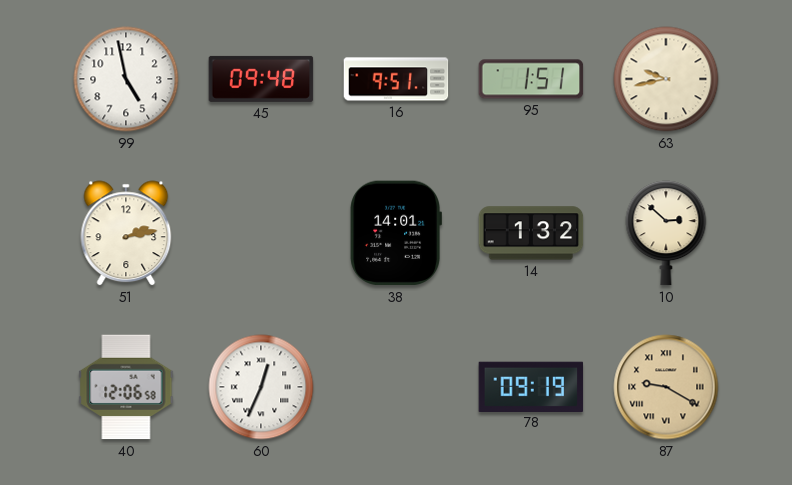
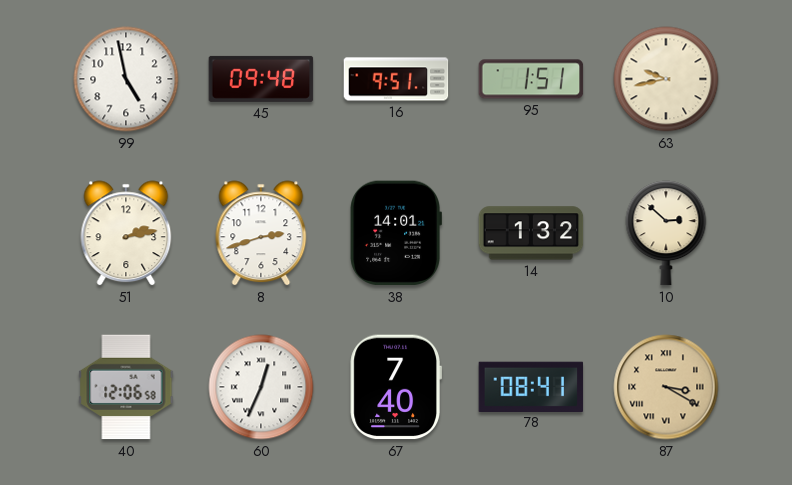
8: none -> 2:42
67: none -> 7:40
78: 09:19 -> 08:41
87: 9:20 -> 3:20
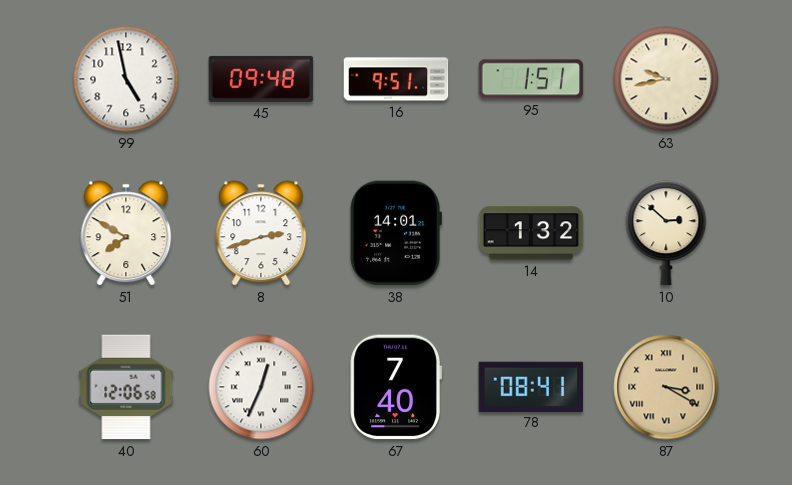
51: 2:13 -> 7:50
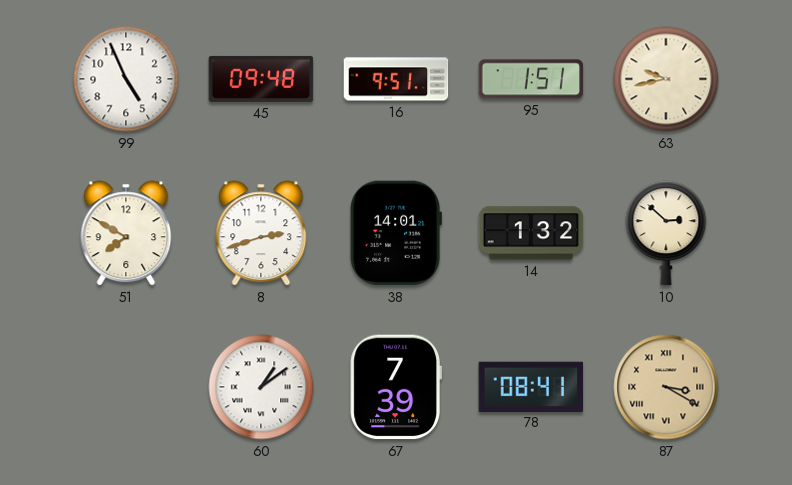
99: 4:58 -> 4:56
40: 12:06 -> none
60: 12:34 -> 1:09
67: 7:40 -> 7:39
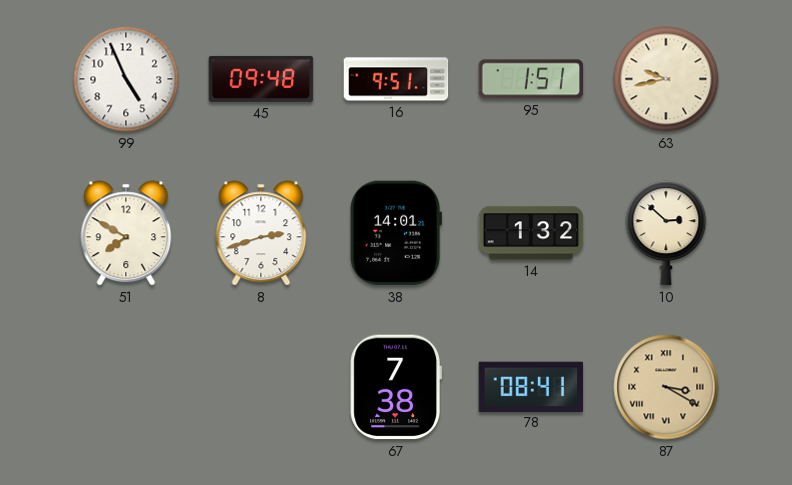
60: 1:09 -> none
67: 7:39 -> 7:38
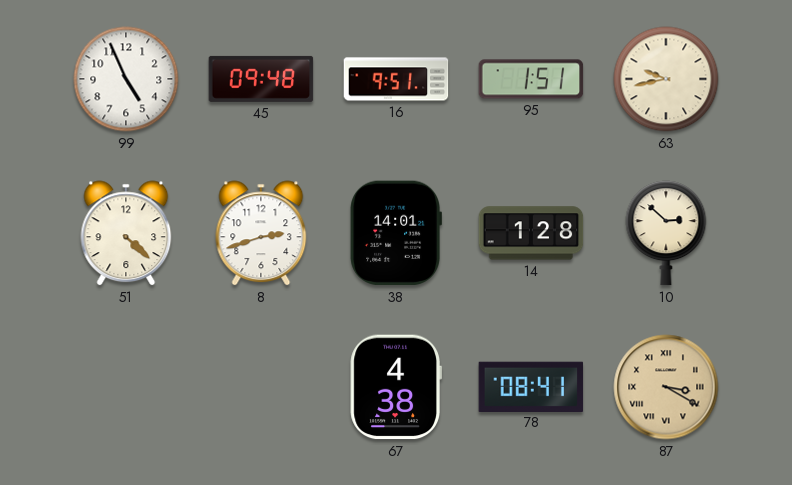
51: 7:50 -> 4:22
14: 1:32 -> 1:28
67: 7:38 -> 4:38
